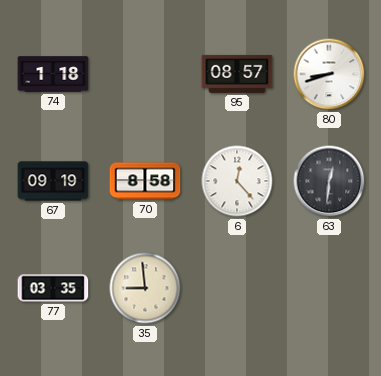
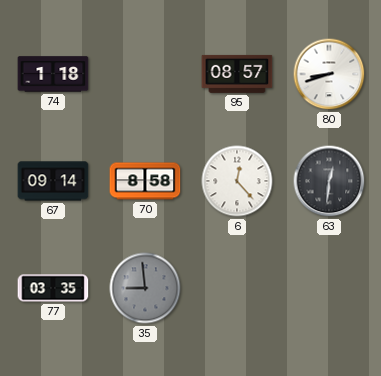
67: 09:19 -> 09:14
35 dial: cream -> grey
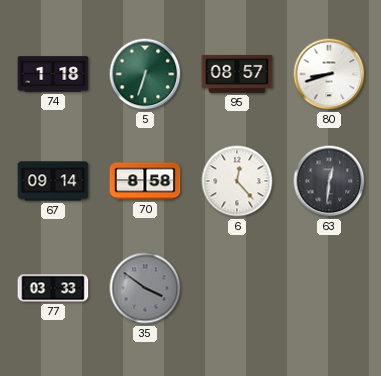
5: none -> 6:33
77: 03:35 -> 03:33
35: 8:59 -> 3:51
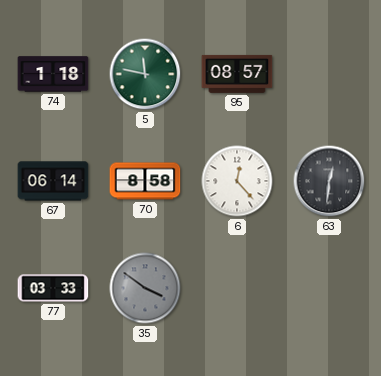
5: 6:33 -> 11:47
80: 8:42 -> none
67: 09:14 -> 06:14
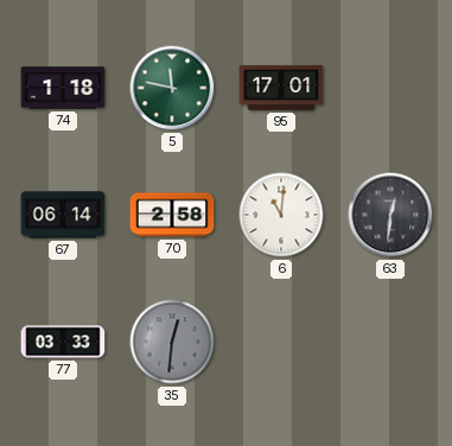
95: 08:57 -> 17:01
70: 8:58 -> 2:58
6: 12:23 -> 11:01
35: 3:51 -> 12:31
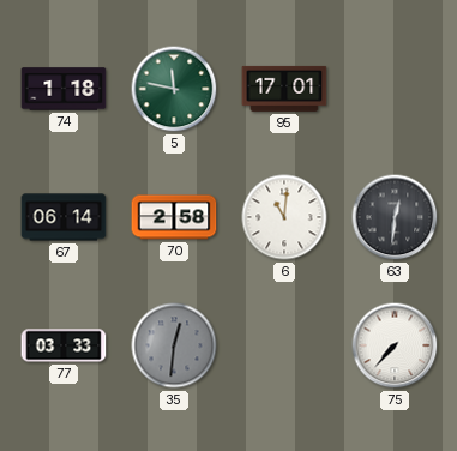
75: none -> 7:37
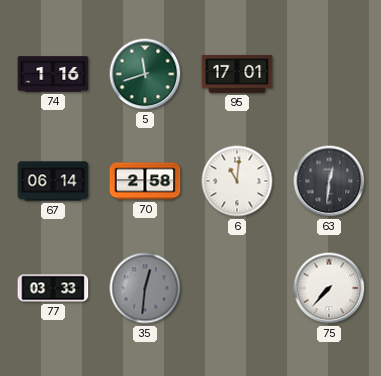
74: 1:18 -> 1:16
5: 11:47 -> 11:42
